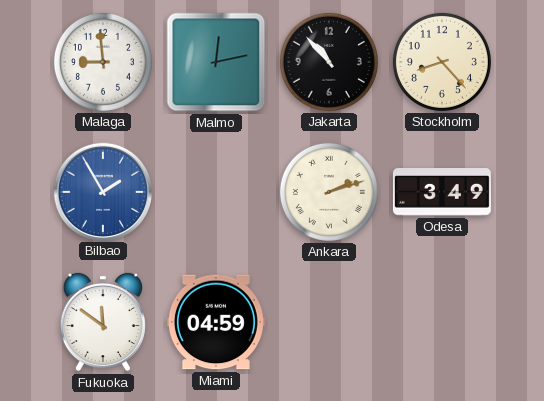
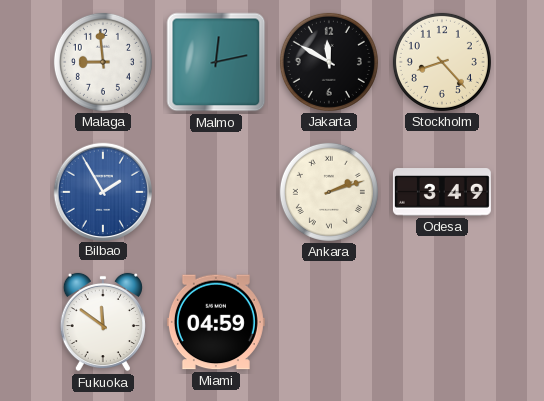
Jakarta: 10:53 -> 11:50
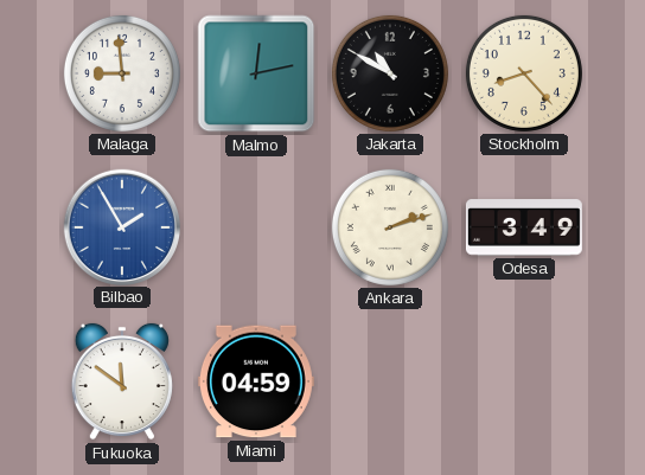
Jakarta: 11:50 -> 10:50
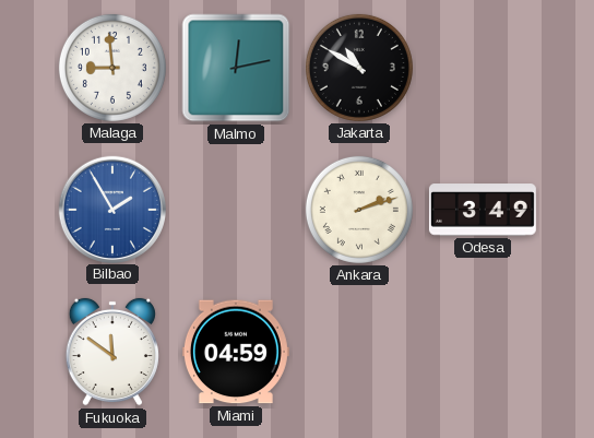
Stockholm: 8:23 -> none
